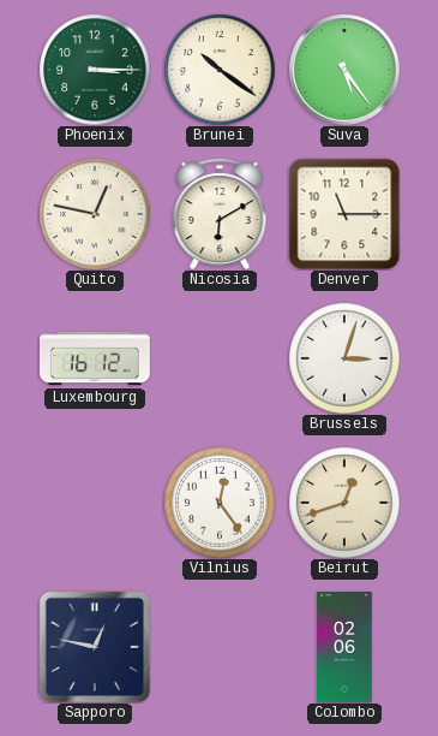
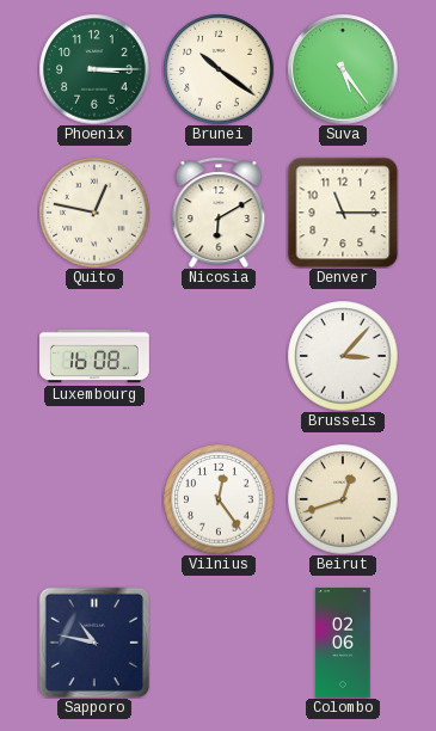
Luxembourg: 16:12 -> 16:08
Brussels: 3:03 -> 3:07
Sapporo: 12:47 -> 10:47
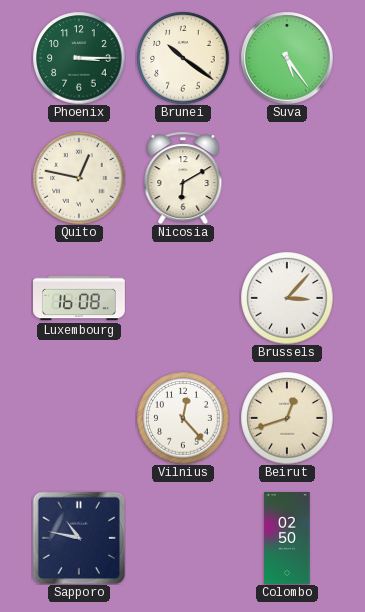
Denver: 11:15 -> none
Vilnius: 12:24 -> 12:23
Colombo: 02:06 -> 02:50
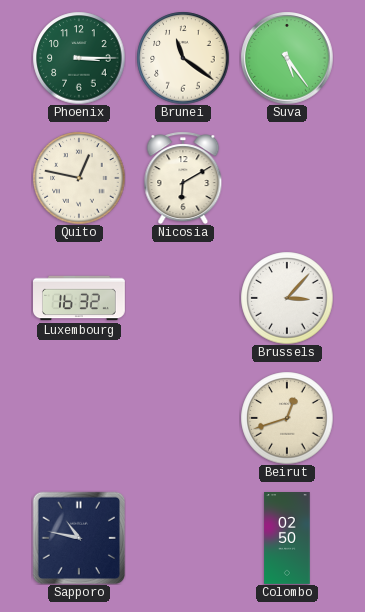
Brunei: 10:21 -> 11:21
Luxembourg: 16:08 -> 16:32
Vilnius: 12:23 -> none
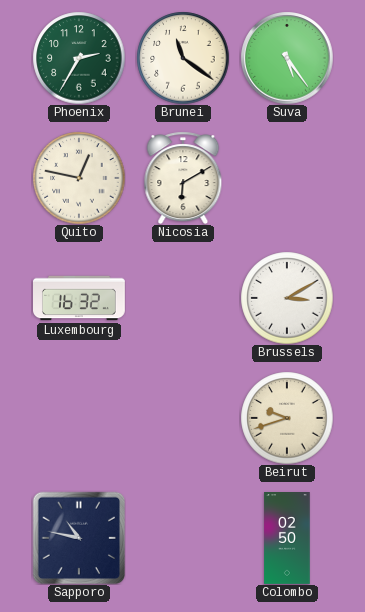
Phoenix: 3:15 -> 2:35
Brussels: 3:07 -> 3:10
Beirut: 12:42 -> 9:42
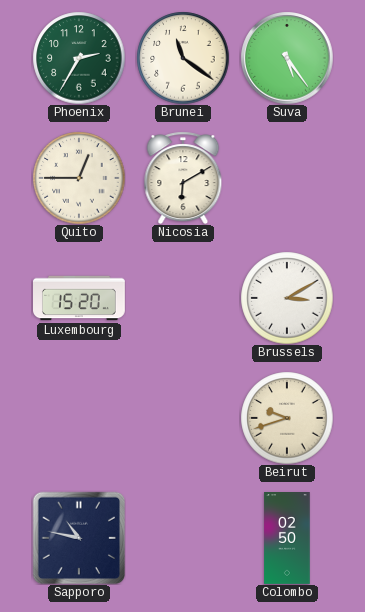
Quito: 12:47 -> 12:45
Luxembourg: 16:32 -> 15:20
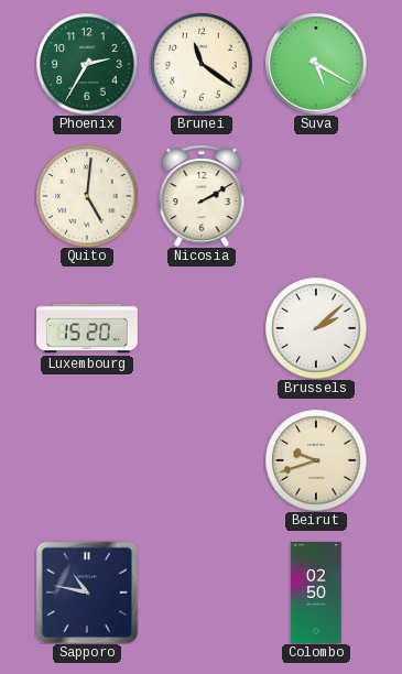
Suva: 5:24 -> 5:20
Quito: 12:45 -> 5:01
Nicosia: 6:10 -> 2:10
Brussels: 3:10 -> 2:08
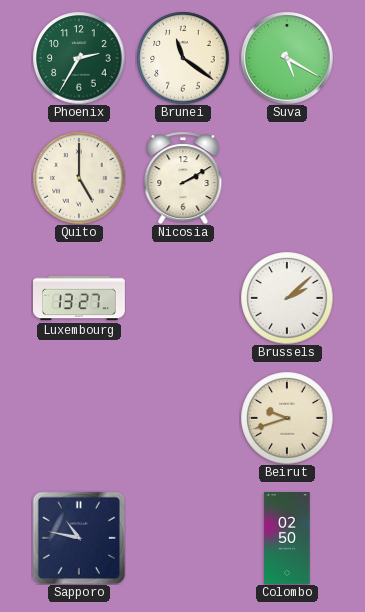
Quito: 5:01 -> 5:00
Luxembourg: 15:20 -> 13:27
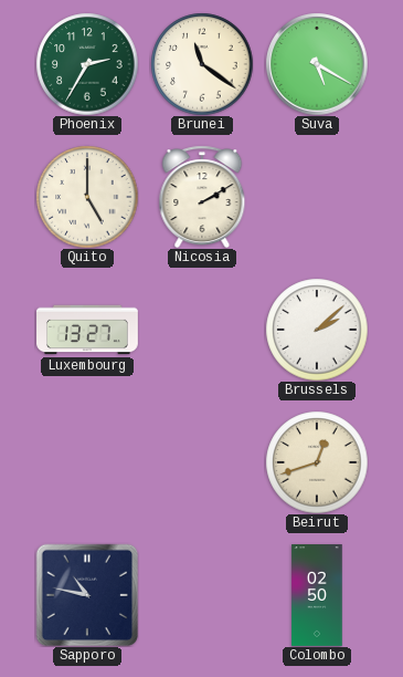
Beirut: 9:42 -> 12:42
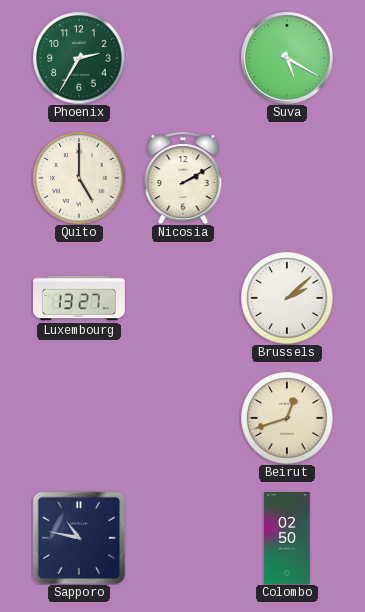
Brunei: 11:21 -> none
